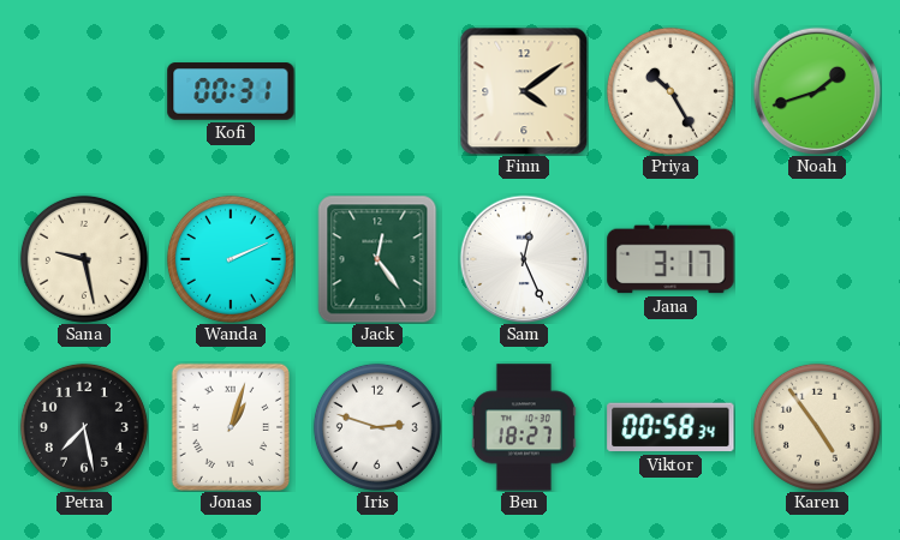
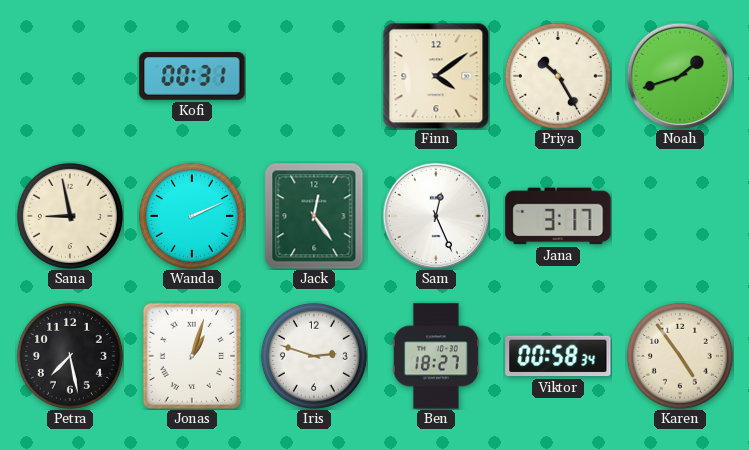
Sana: 9:28 -> 8:58
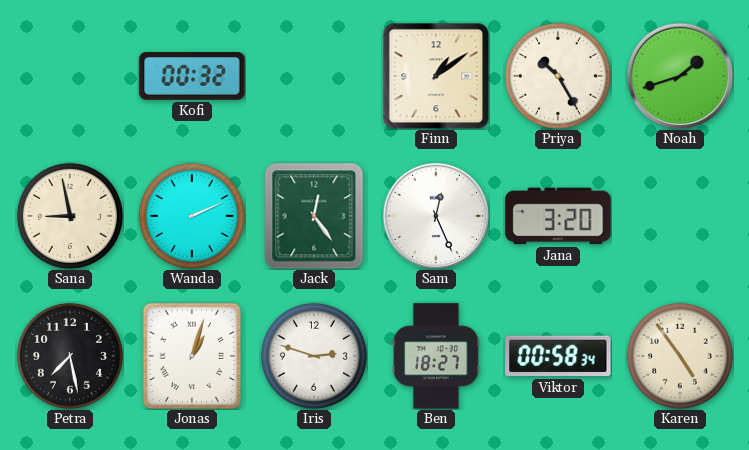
Kofi: 00:31 -> 00:32
Finn: 4:09 -> 1:09
Jana: 3:17 -> 3:20
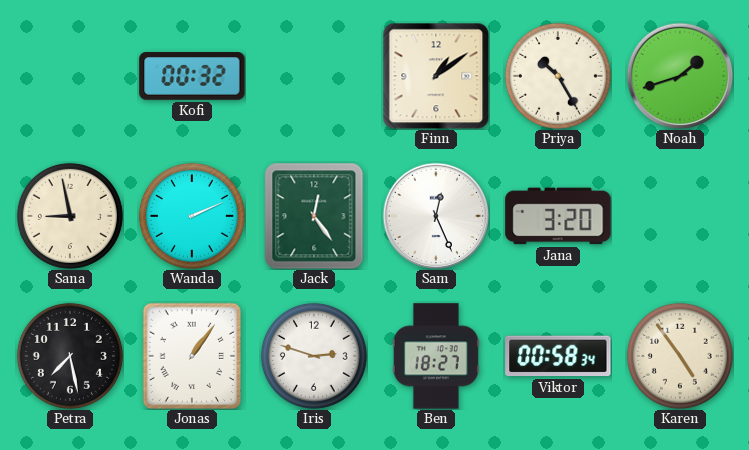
Jonas: 1:03 -> 1:06
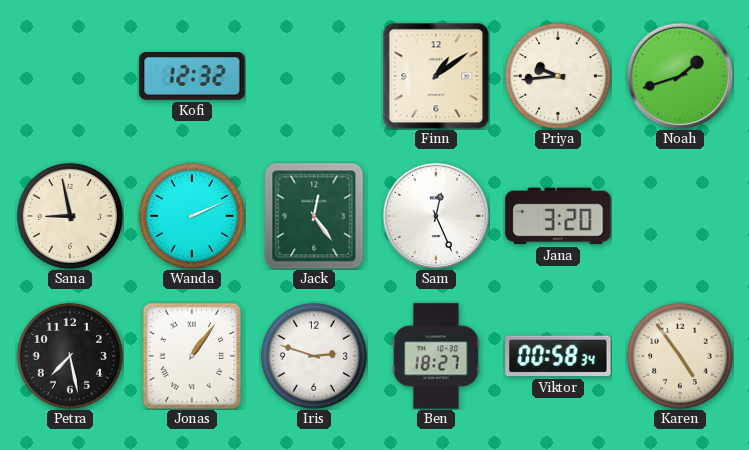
Kofi: 00:32 -> 12:32
Priya: 10:25 -> 9:44
